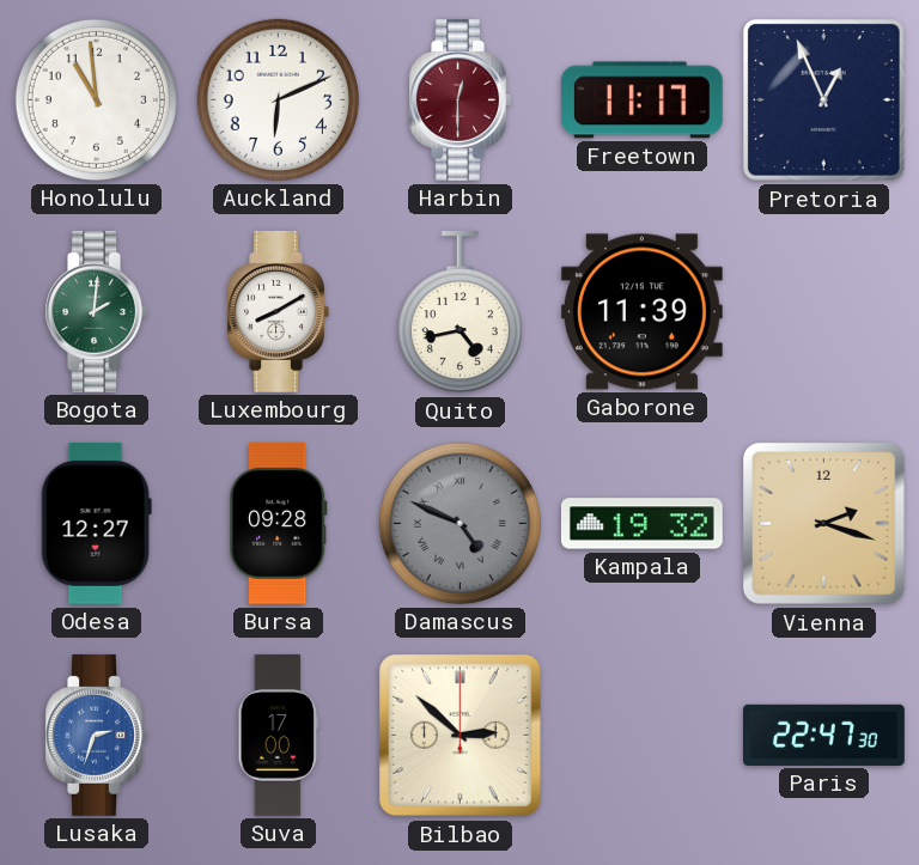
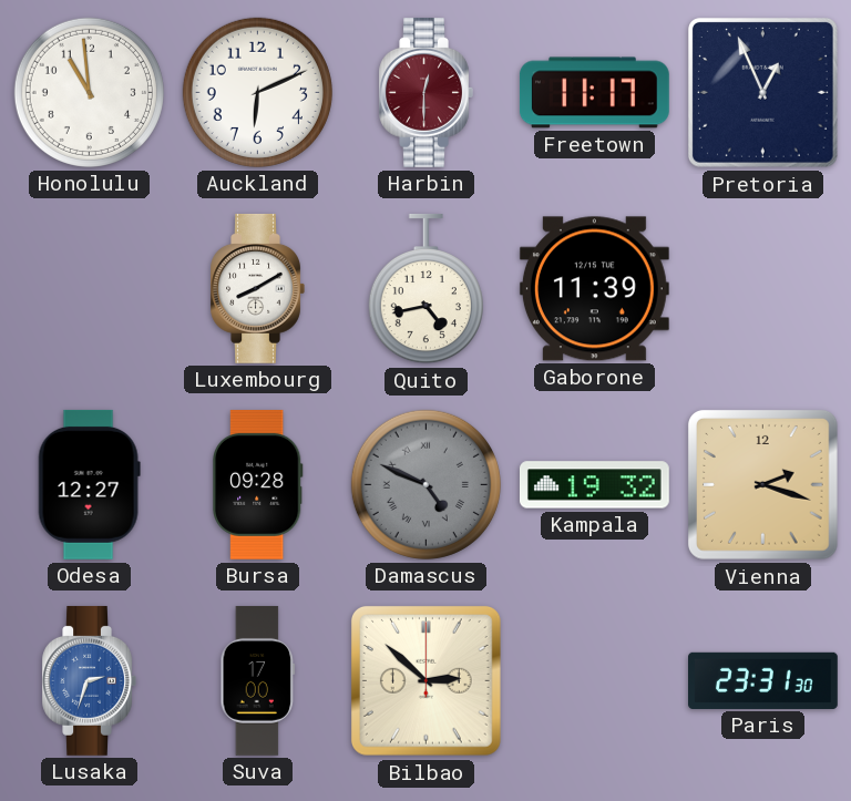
Bogota: 2:01 -> none
Paris: 22:47 -> 23:31
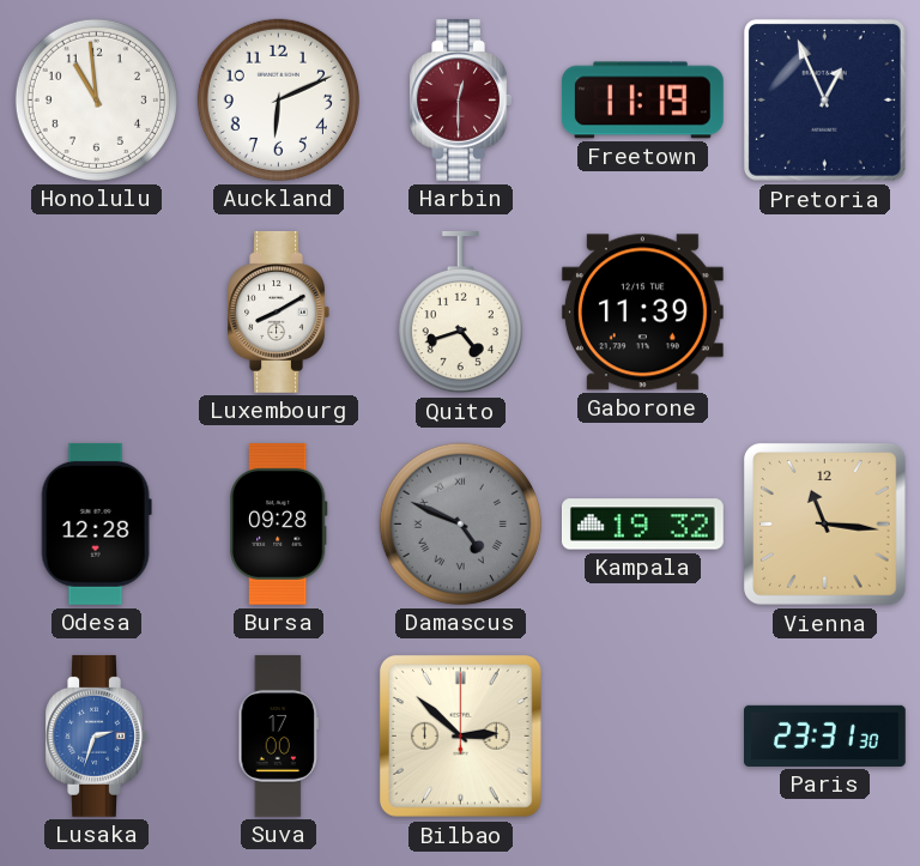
Freetown: 11:17 -> 11:19
Quito: 4:43 -> 4:42
Odesa: 12:27 -> 12:28
Vienna: 2:18 -> 11:16
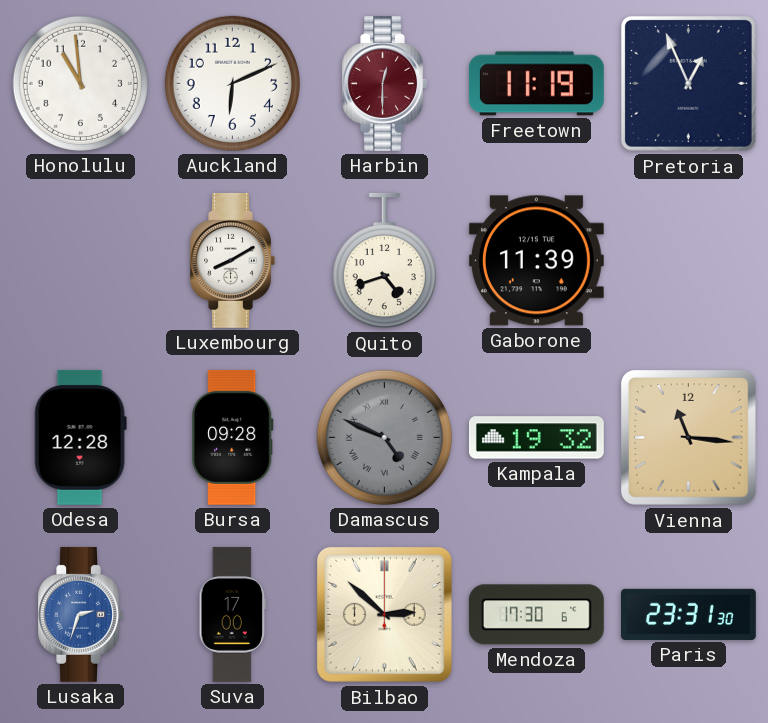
Mendoza: none -> 17:30
